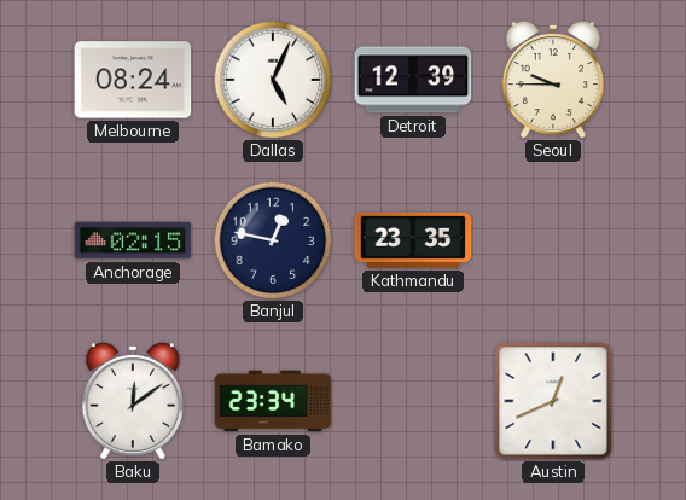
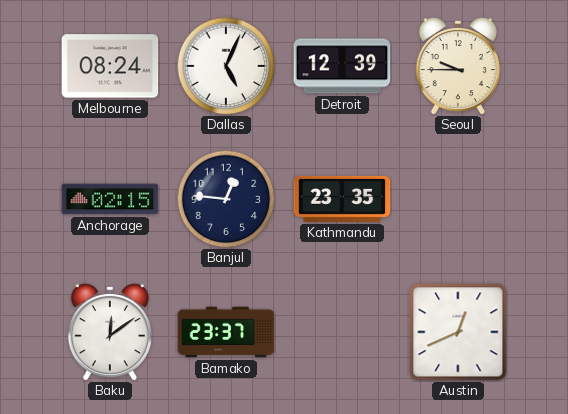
Banjul: 12:47 -> 12:46
Bamako: 23:34 -> 23:37
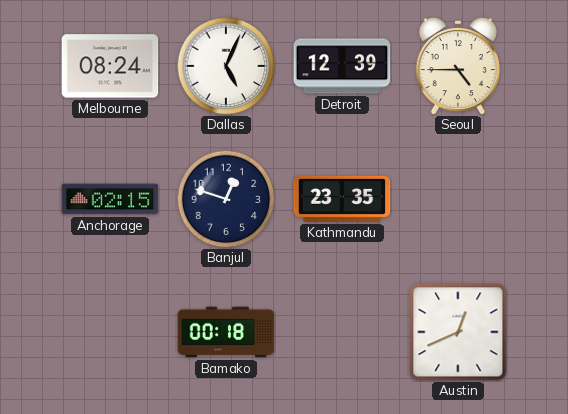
Seoul: 9:45 -> 4:45
Banjul: 12:46 -> 12:48
Baku: 12:09 -> none
Bamako: 23:37 -> 00:18
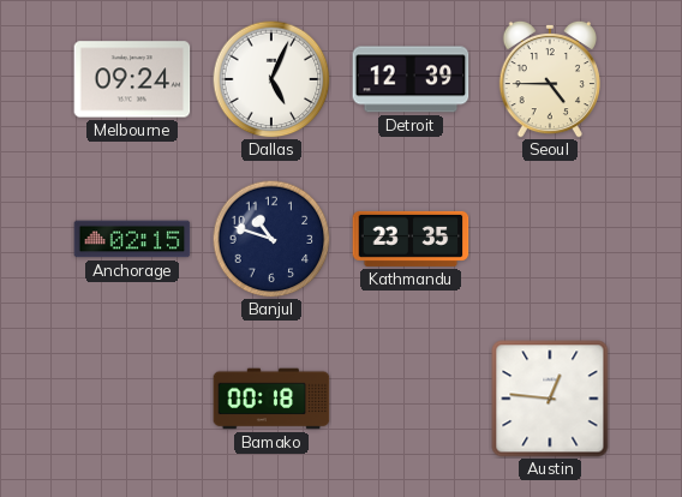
Melbourne: 08:24 -> 09:24
Banjul: 12:48 -> 10:48
Austin: 12:41 -> 12:46
